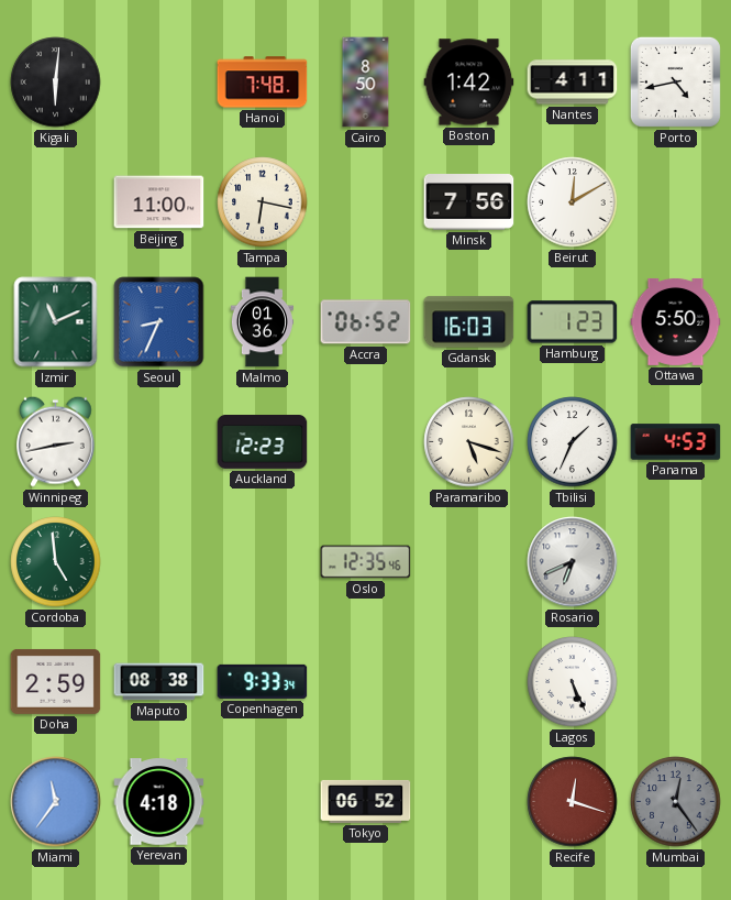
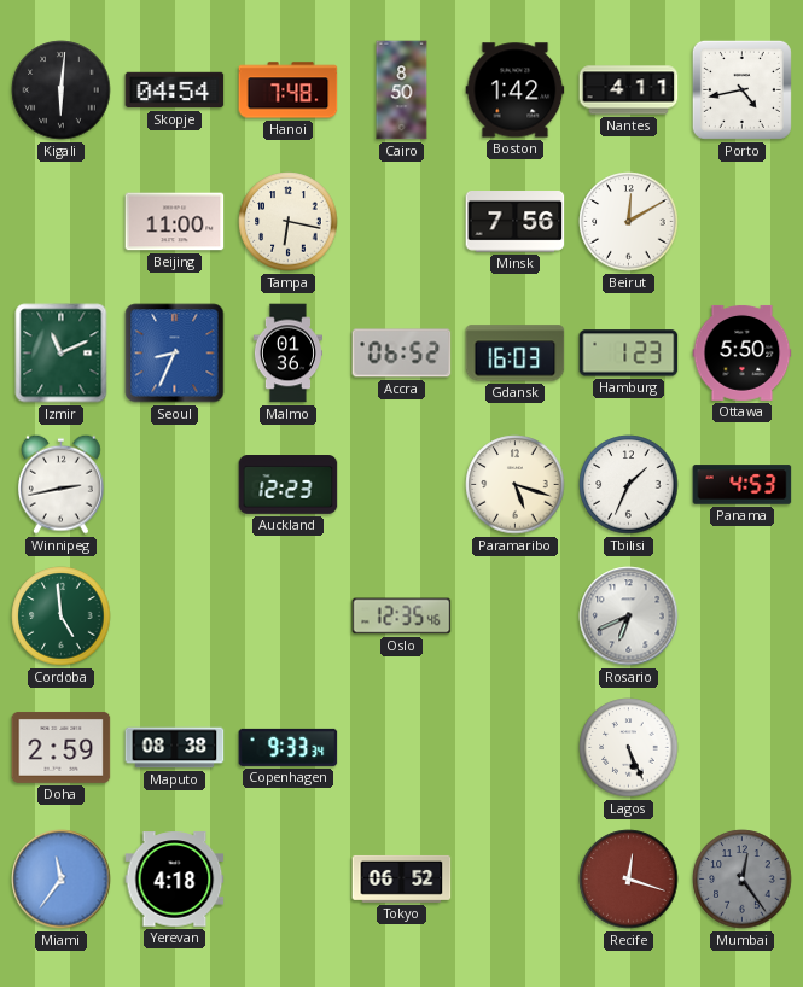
Skopje: none -> 04:54
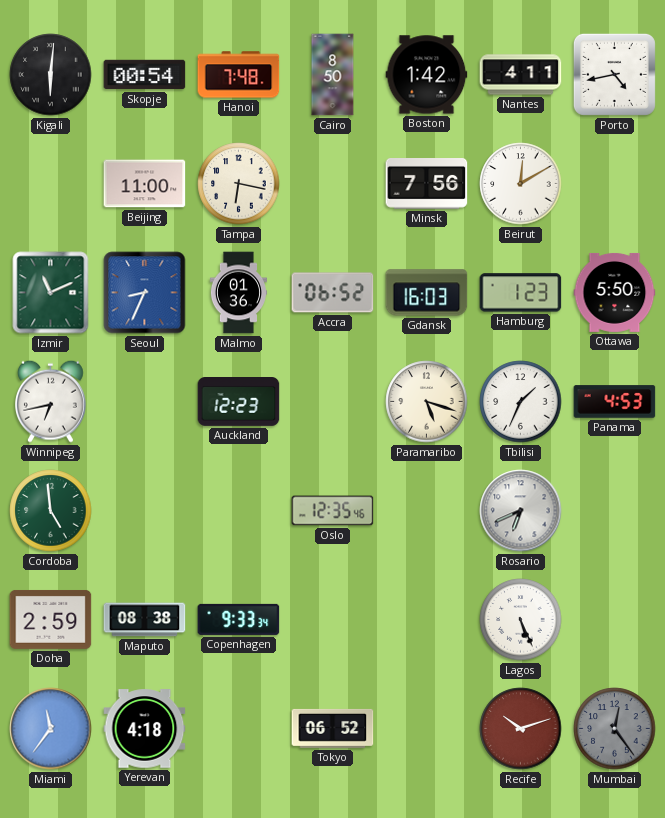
Skopje: 04:54 -> 00:54
Winnipeg: 2:43 -> 6:43
Recife: 12:18 -> 10:12
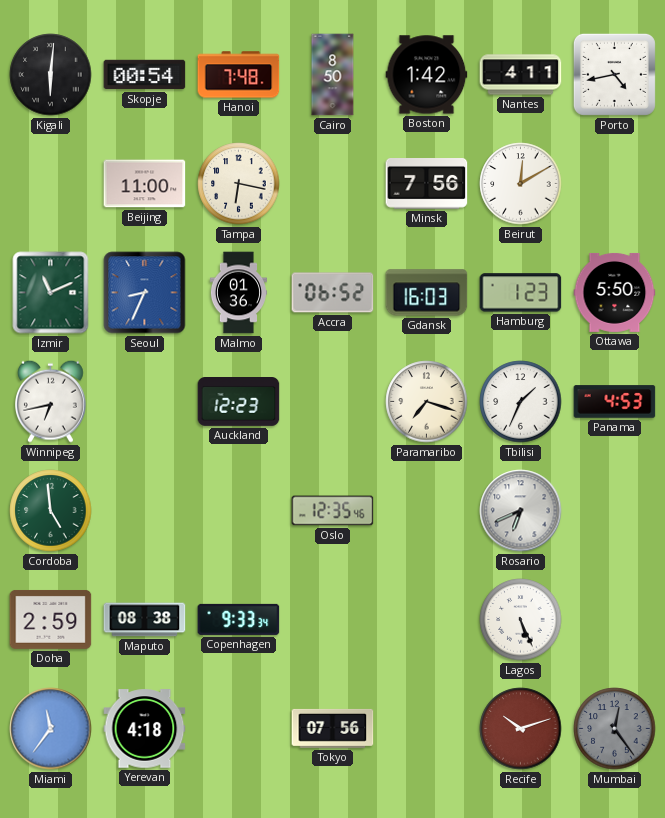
Paramaribo: 5:18 -> 7:18
Tokyo: 06:52 -> 07:56
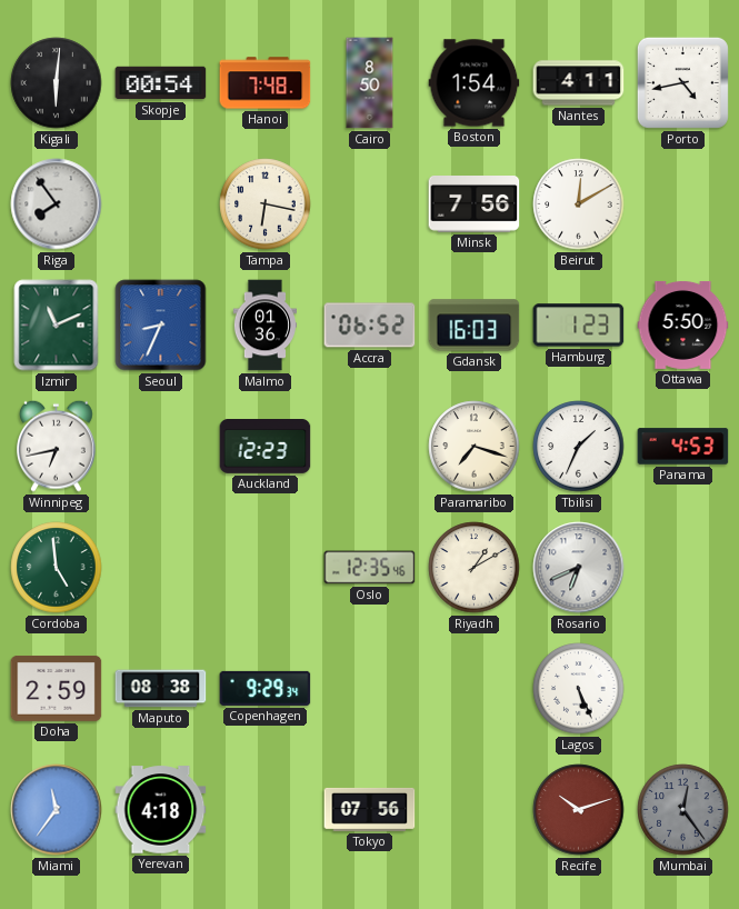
Boston: 1:42 -> 1:54
Riga: none -> 7:54
Beijing: 11:00 -> none
Riyadh: none -> 1:10
Copenhagen: 9:33 -> 9:29
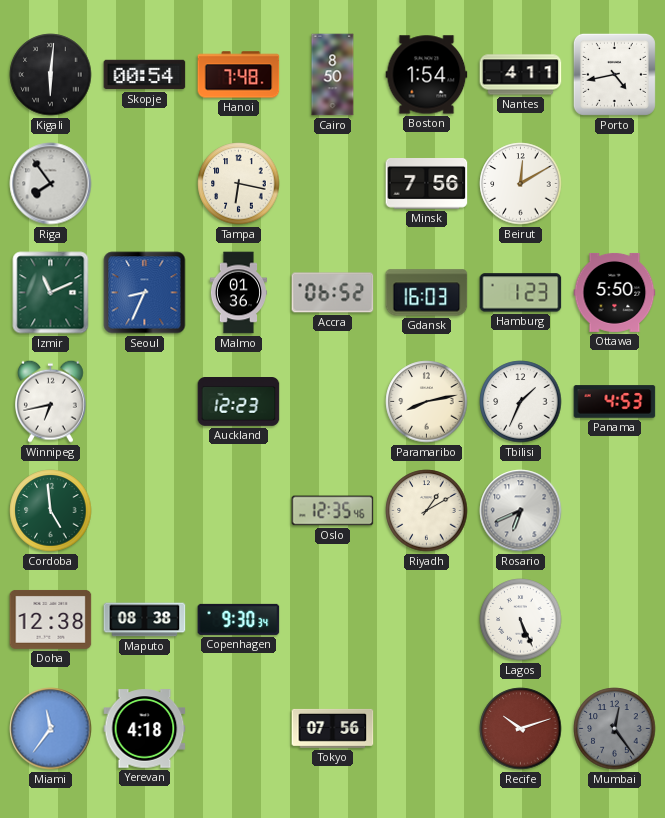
Paramaribo: 7:18 -> 8:13
Doha: 2:59 -> 12:38
Copenhagen: 9:29 -> 9:30
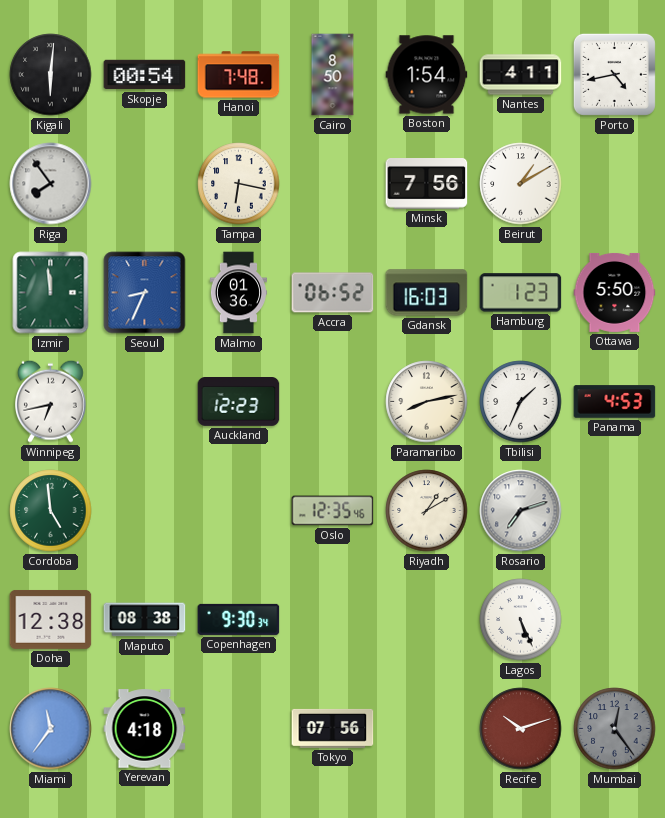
Beirut: 12:10 -> 1:10
Izmir: 11:11 -> 11:59
Rosario: 6:41 -> 7:12
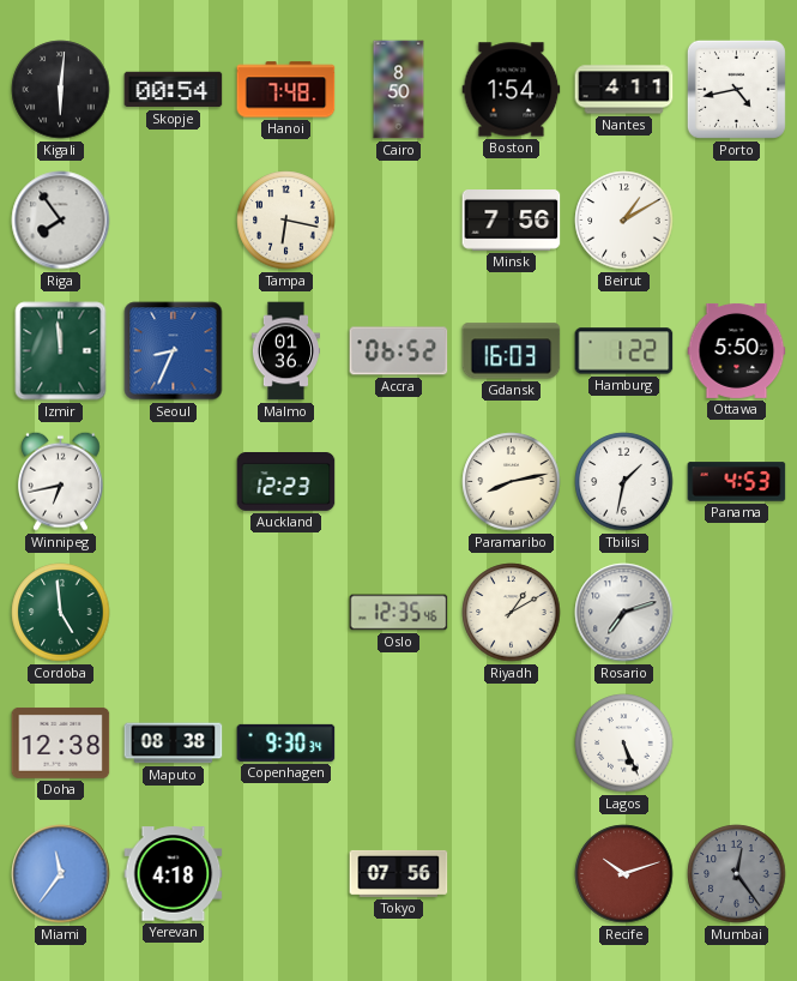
Hamburg: 1:23 -> 1:22
Tbilisi: 1:34 -> 1:32
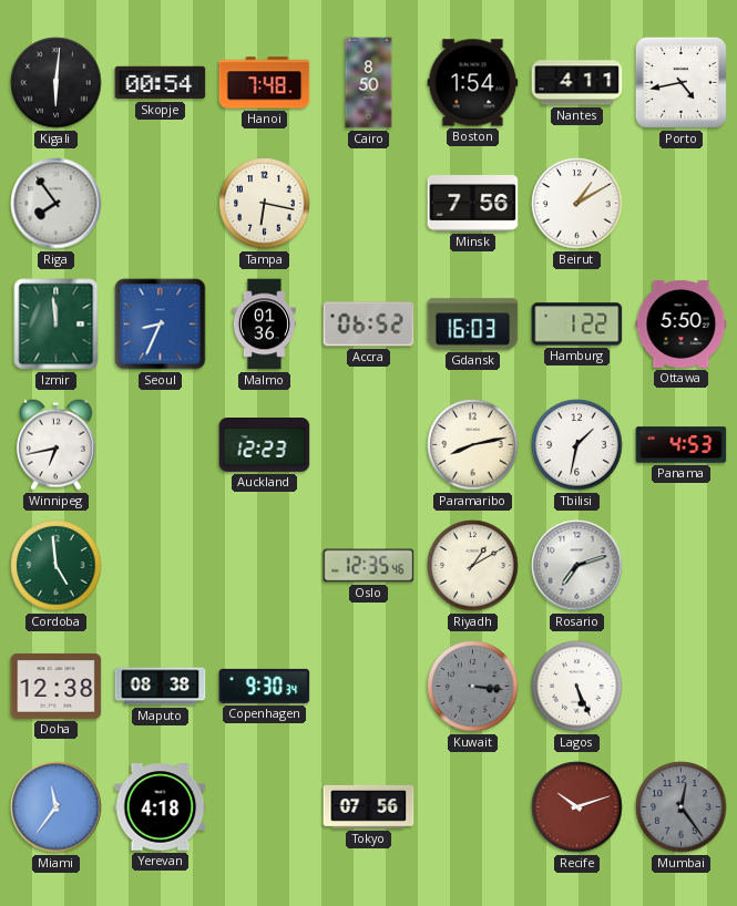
Kuwait: none -> 3:16
